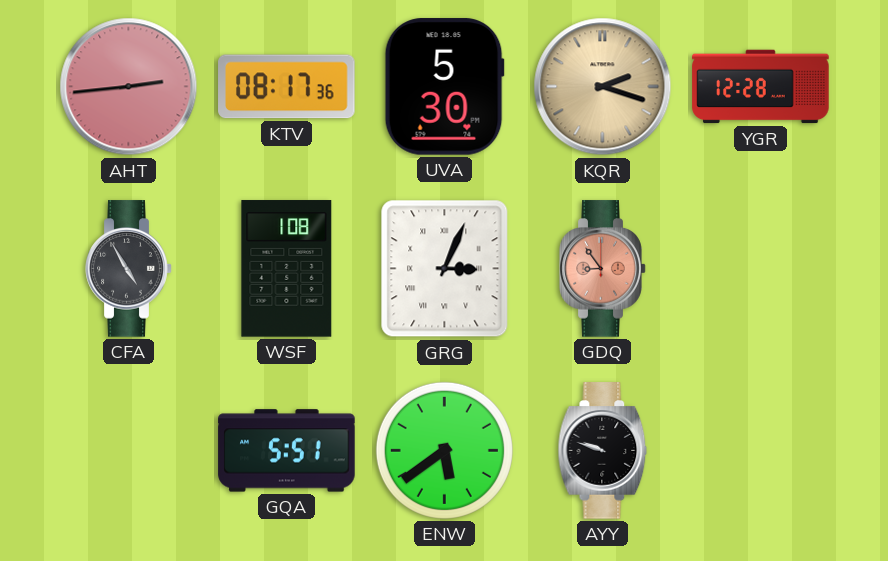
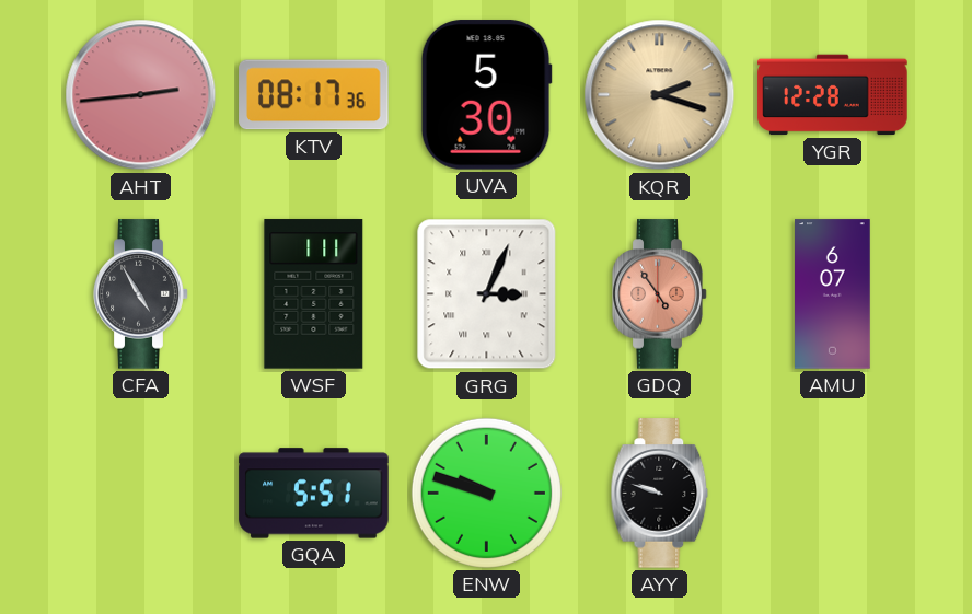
WSF: 1:08 -> 1:11
GDQ: 8:54 -> 4:54
AMU: none -> 6:07
ENW: 5:39 -> 9:48
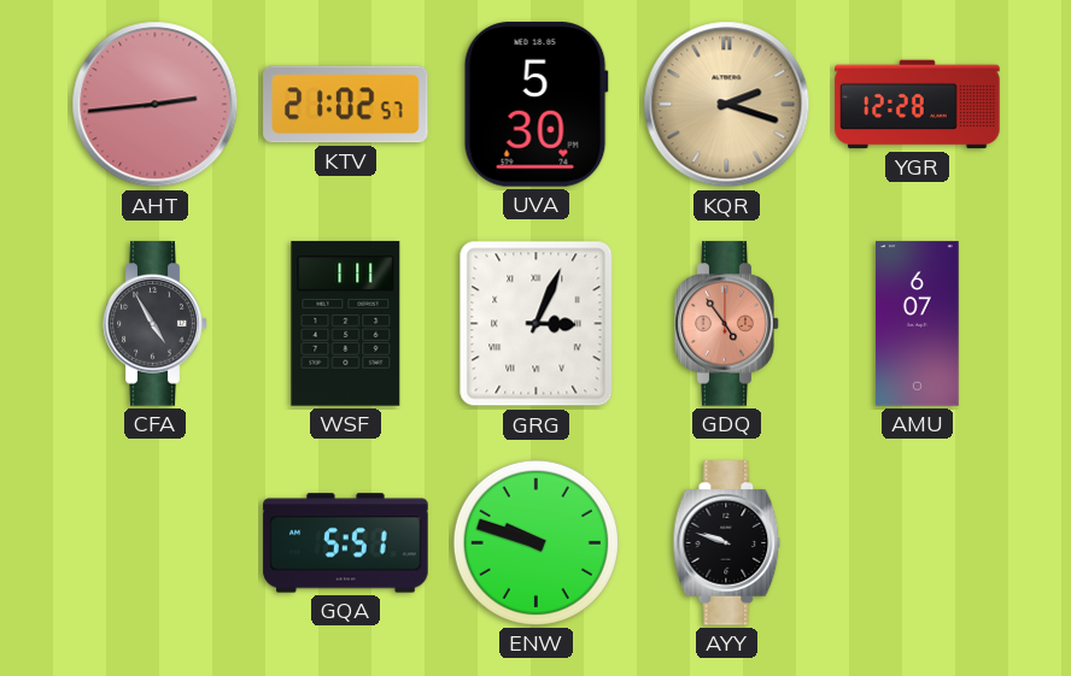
KTV: 08:17 -> 21:02
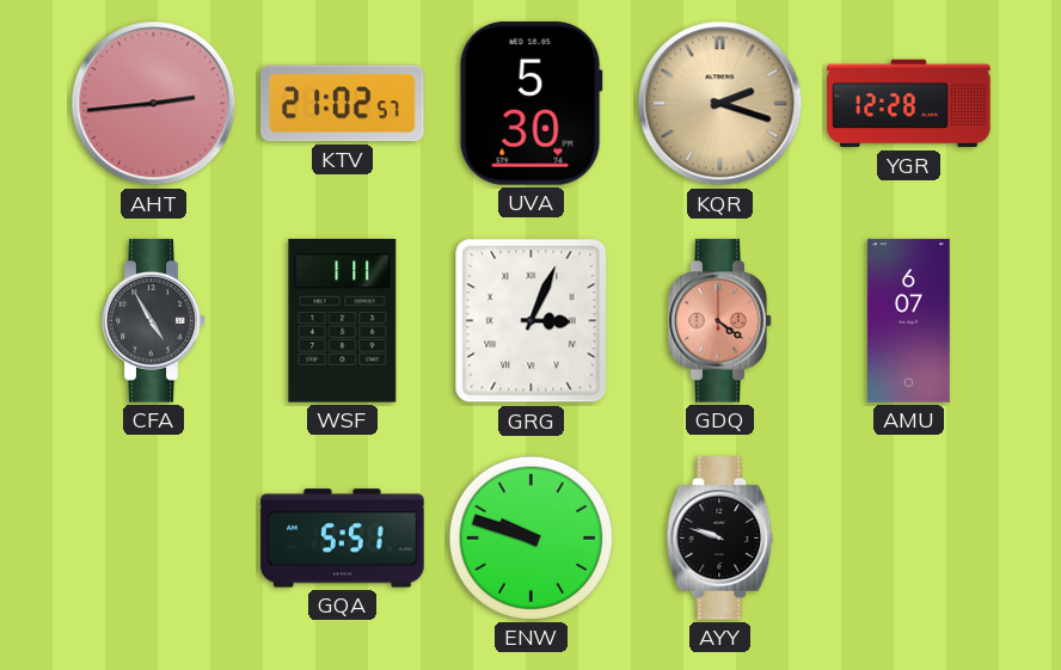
GDQ: 4:54 -> 4:21
